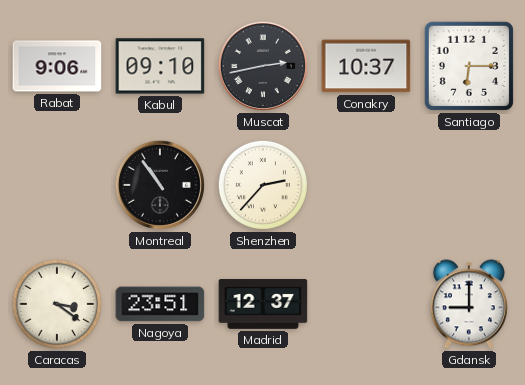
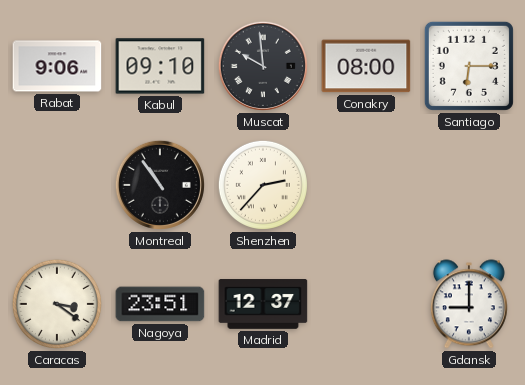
Muscat: 2:43 -> 9:59
Conakry: 10:37 -> 08:00
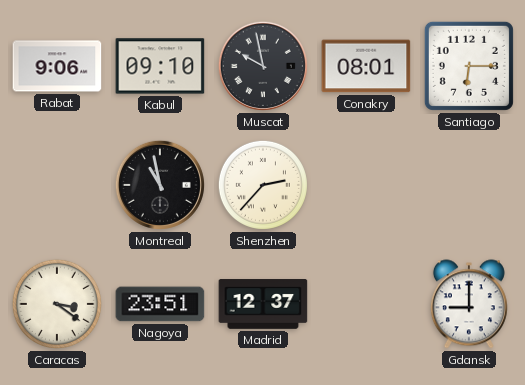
Muscat: 9:59 -> 9:58
Conakry: 08:00 -> 08:01
Montreal: 10:54 -> 10:58
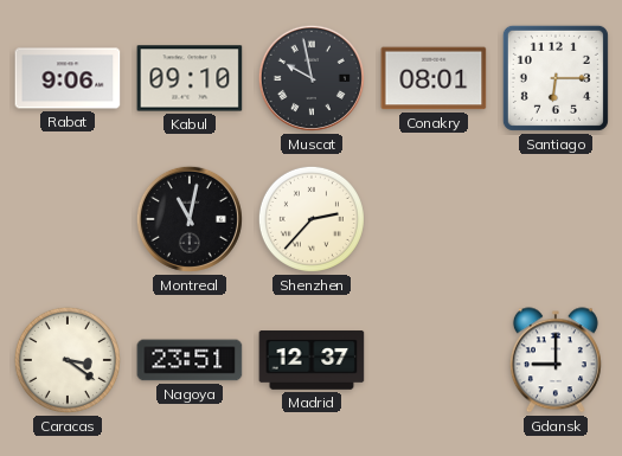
Montreal: 10:58 -> 11:02
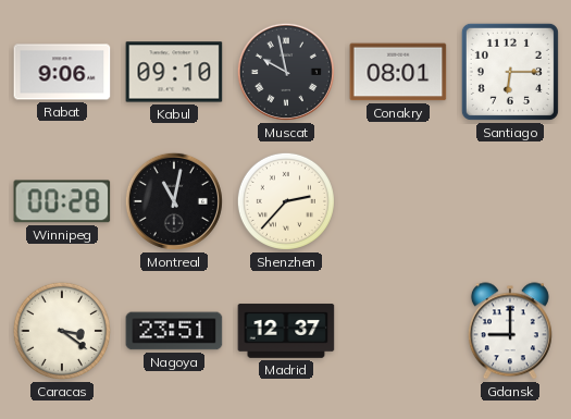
Winnipeg: none -> 00:28
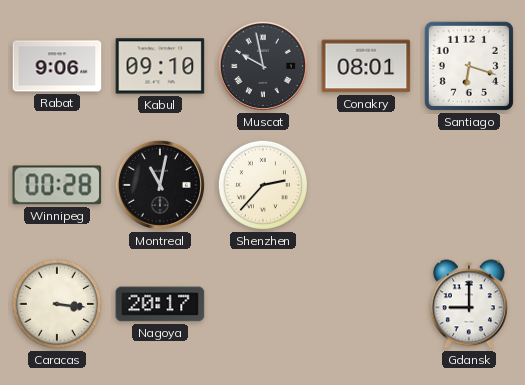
Santiago: 6:15 -> 6:18
Caracas: 3:21 -> 3:16
Nagoya: 23:51 -> 20:17
Madrid: 12:37 -> none
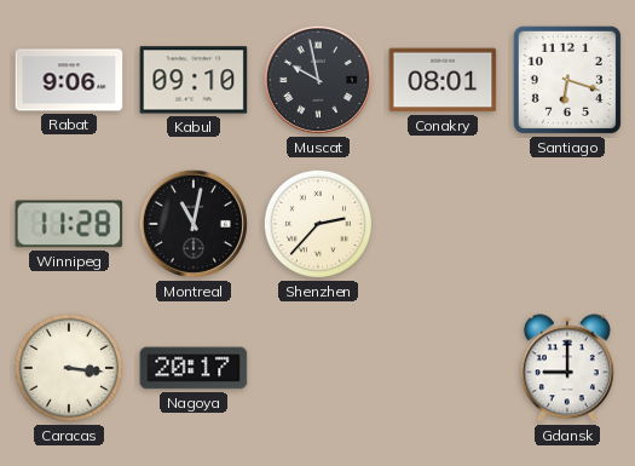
Winnipeg: 00:28 -> 11:28
